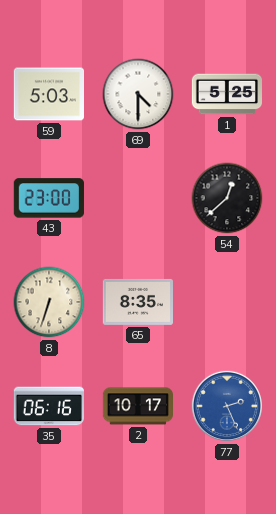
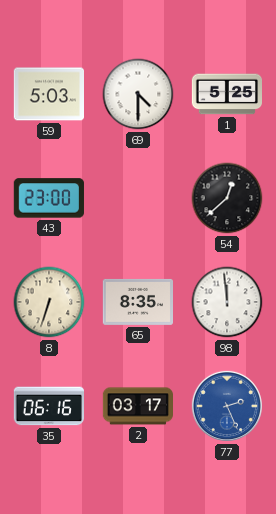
98: none -> 11:59
2: 10:17 -> 03:17
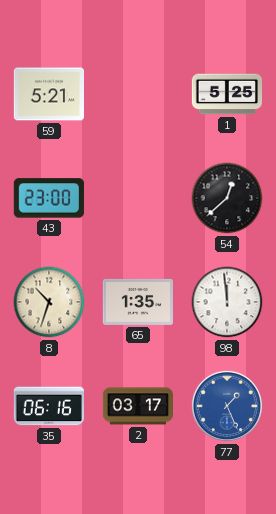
59: 5:03 -> 5:21
69: 4:30 -> none
8: 6:33 -> 10:33
65: 8:35 -> 1:35
77: 2:26 -> 1:26
